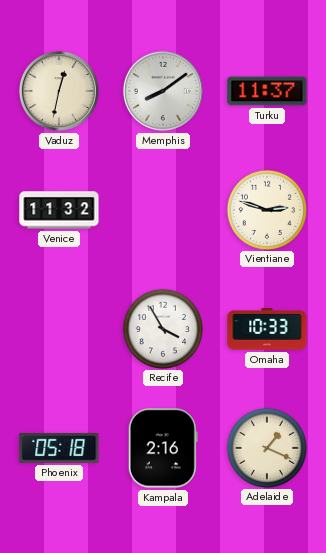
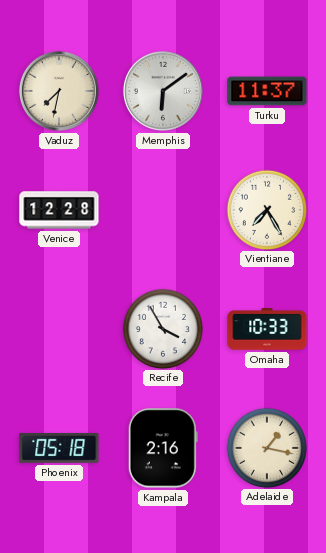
Vaduz: 12:32 -> 7:32
Memphis: 8:09 -> 6:09
Venice: 11:32 -> 12:28
Vientiane: 2:48 -> 7:25
Adelaide: 1:19 -> 1:17
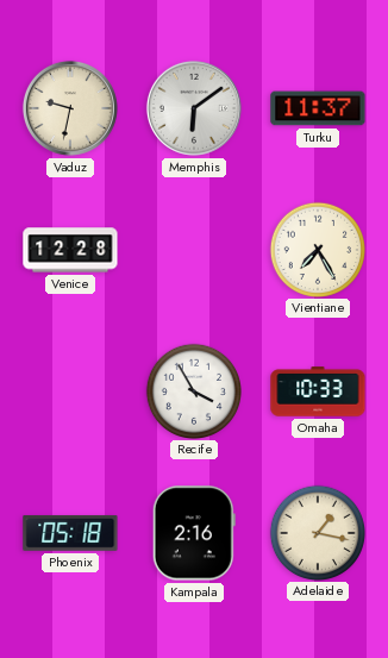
Vaduz: 7:32 -> 9:32
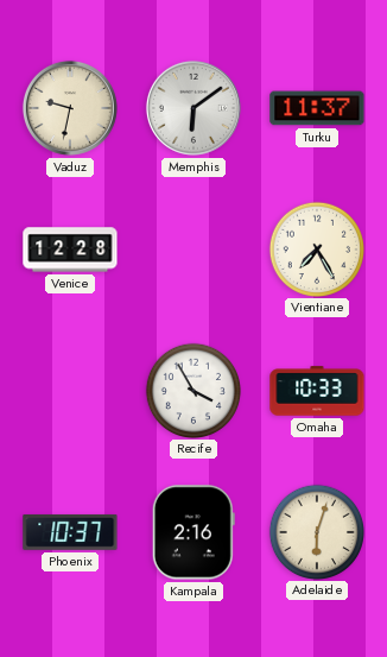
Phoenix: 05:18 -> 10:37
Adelaide: 1:17 -> 6:03
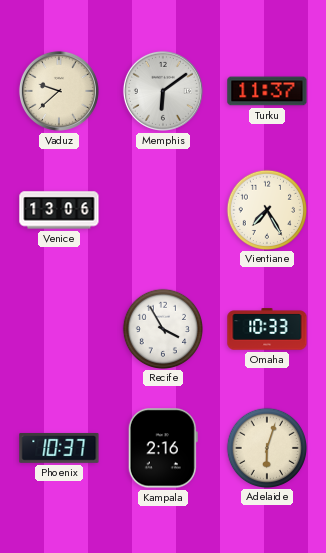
Vaduz: 9:32 -> 9:38
Venice: 12:28 -> 13:06
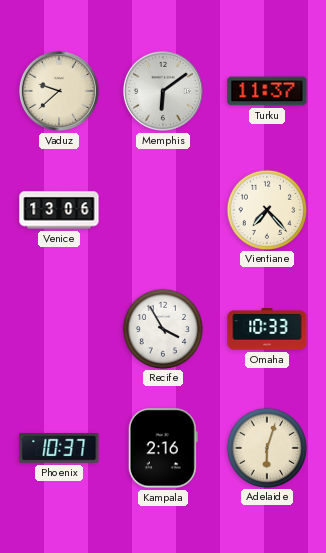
Vientiane: 7:25 -> 7:23
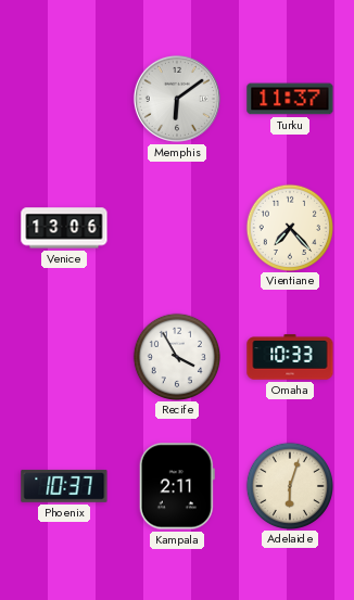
Vaduz: 9:38 -> none
Kampala: 2:16 -> 2:11
